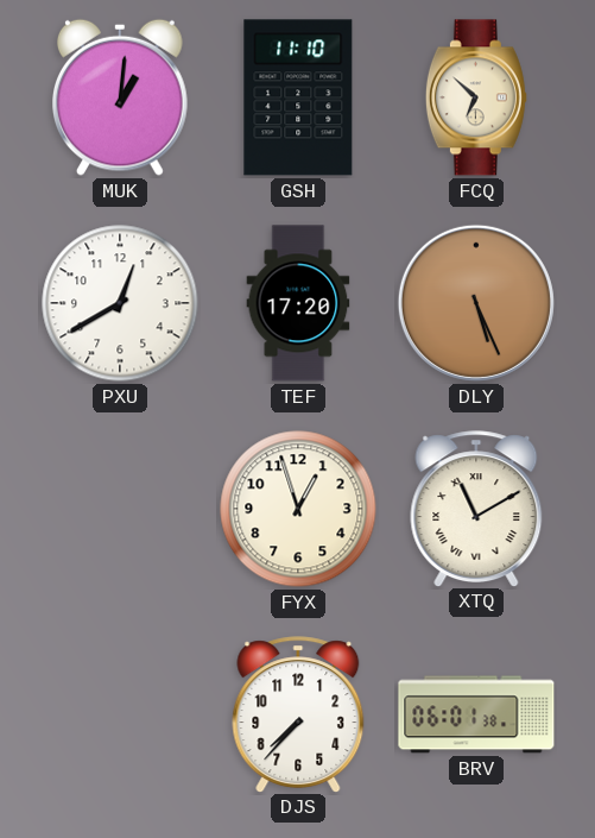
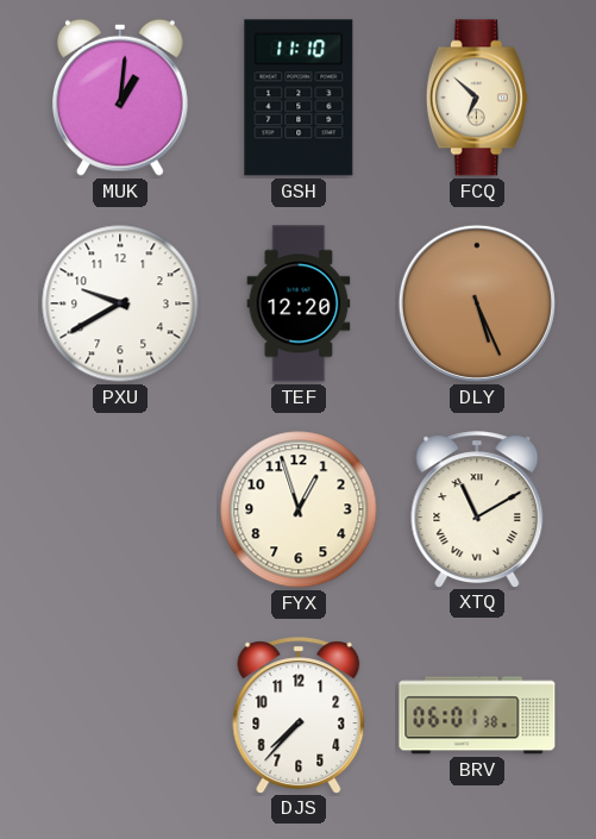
PXU: 12:40 -> 9:40
TEF: 17:20 -> 12:20
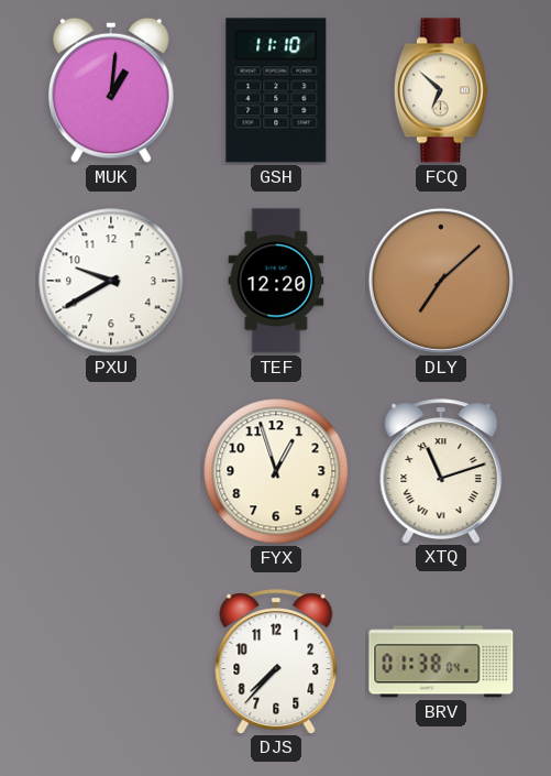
DLY: 5:26 -> 7:08
XTQ: 11:10 -> 11:12
BRV: 06:01 -> 01:38
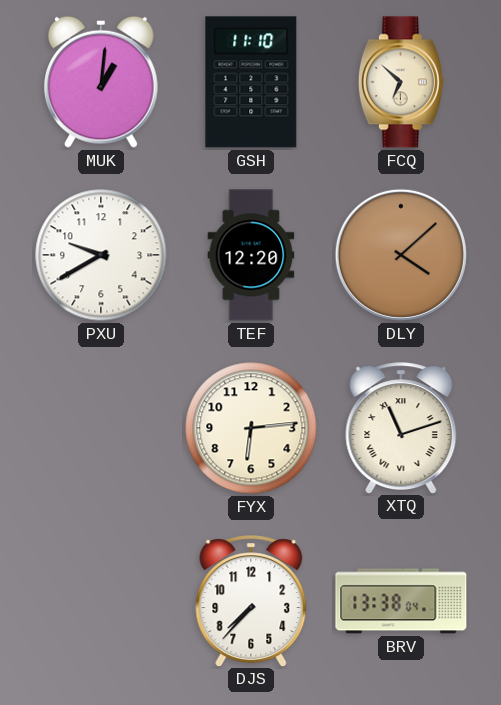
DLY: 7:08 -> 4:08
FYX: 12:57 -> 6:14
BRV: 01:38 -> 13:38
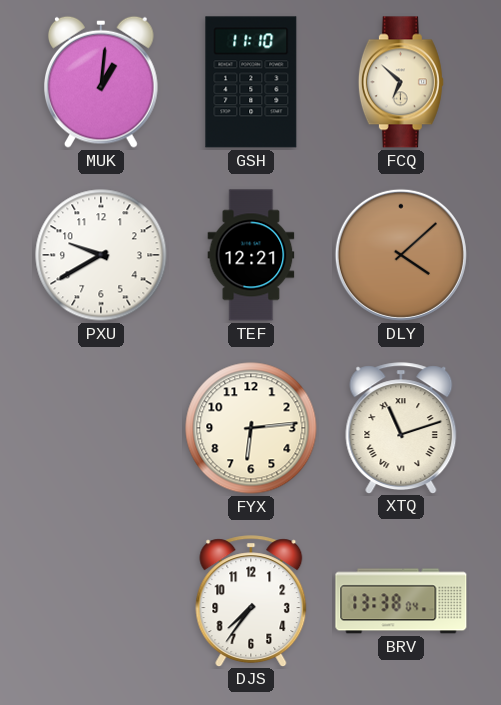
TEF: 12:20 -> 12:21
DJS: 7:37 -> 7:36
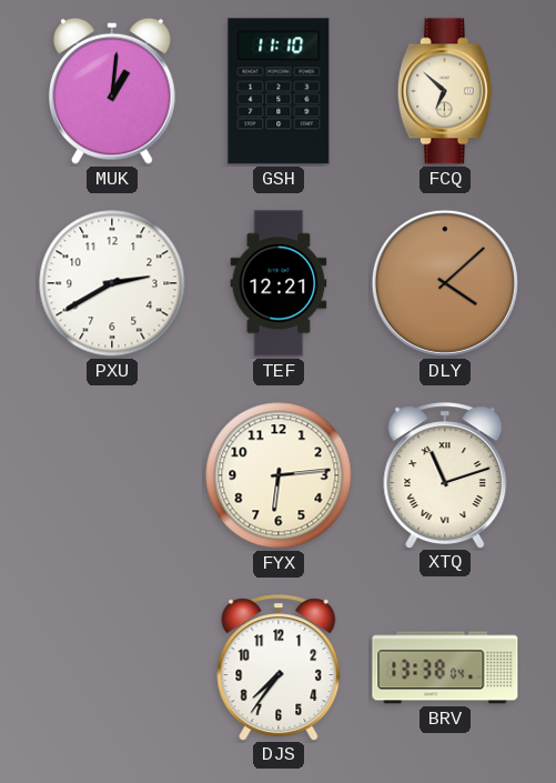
PXU: 9:40 -> 2:40
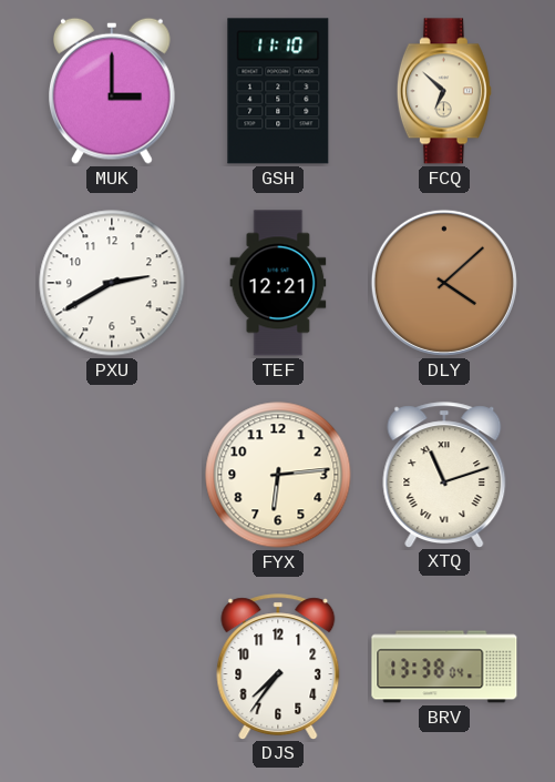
MUK: 1:01 -> 3:00
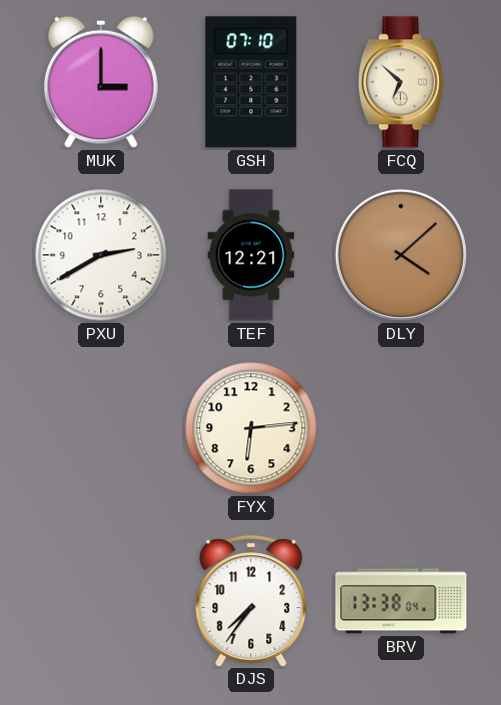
GSH: 11:10 -> 07:10
XTQ: 11:12 -> none
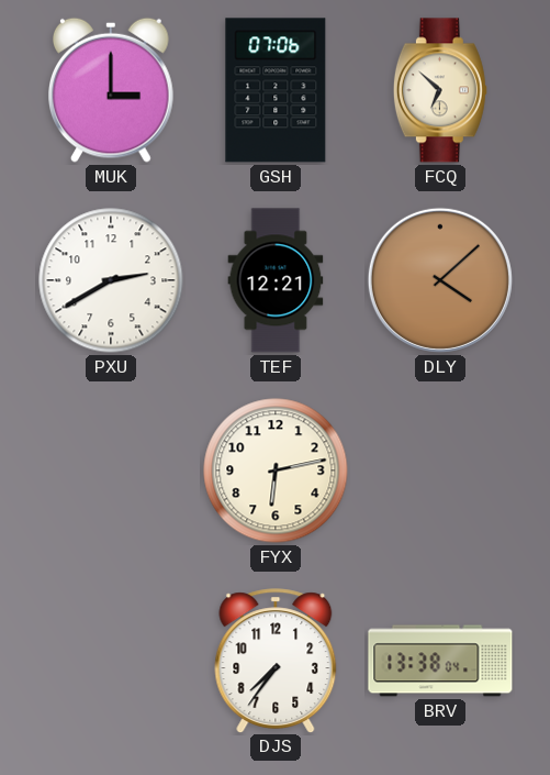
GSH: 07:10 -> 07:06
FYX: 6:14 -> 6:13
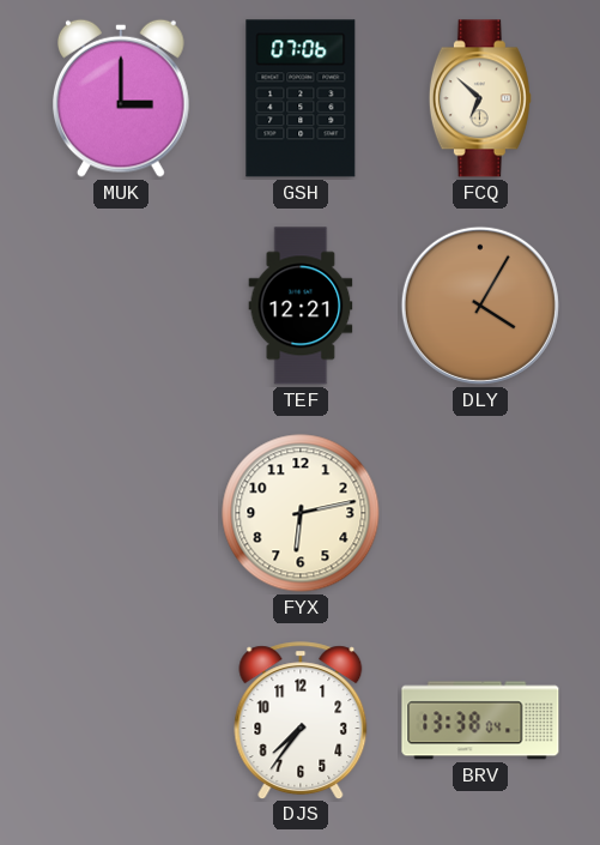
PXU: 2:40 -> none
DLY: 4:08 -> 4:05
